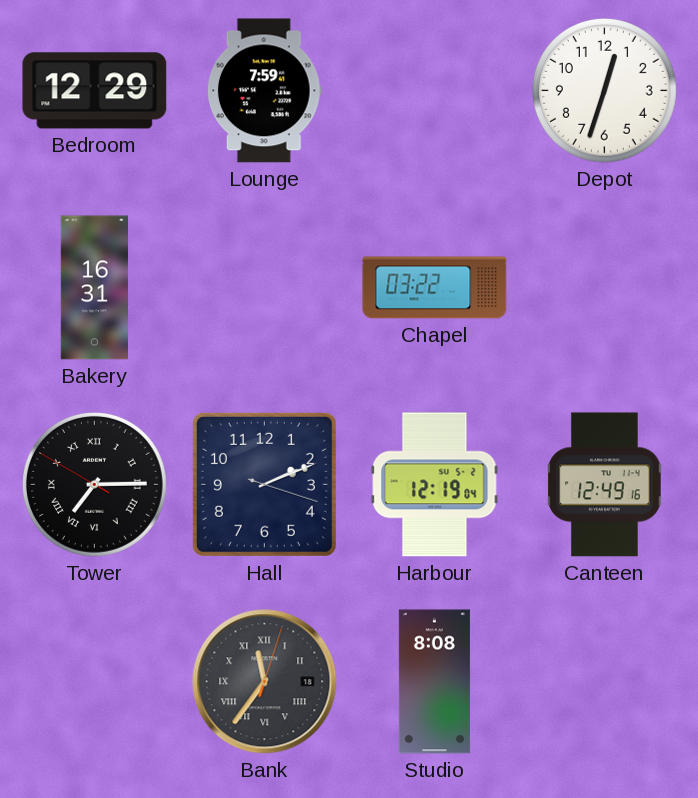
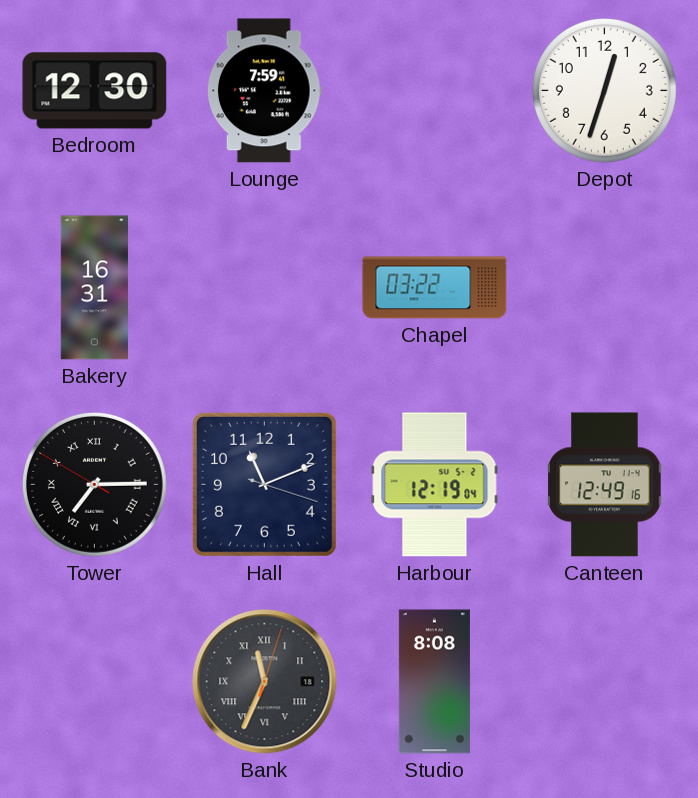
Bedroom: 12:29 -> 12:30
Hall: 2:11 -> 11:11
Bank: 11:36 -> 11:34
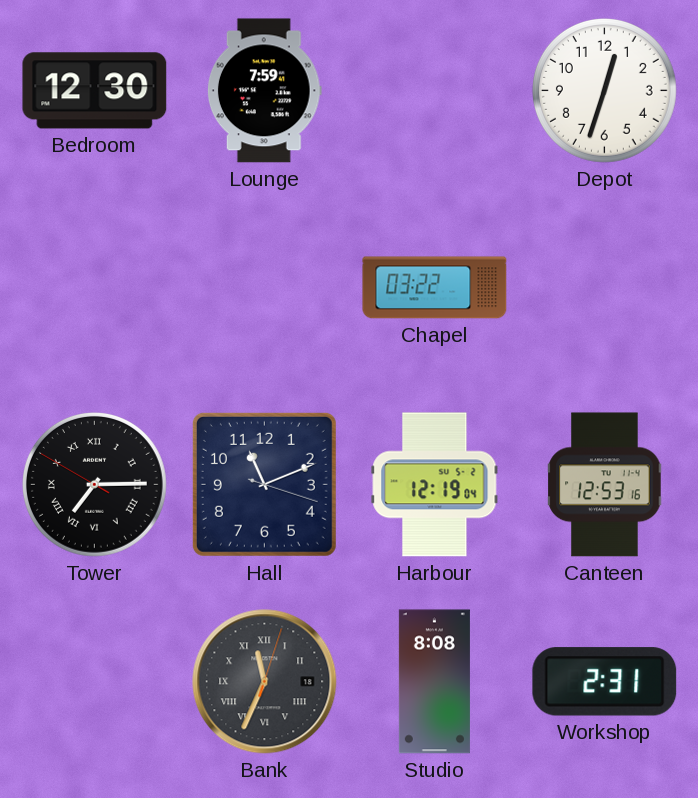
Bakery: 16:31 -> none
Canteen: 12:49 -> 12:53
Workshop: none -> 2:31
